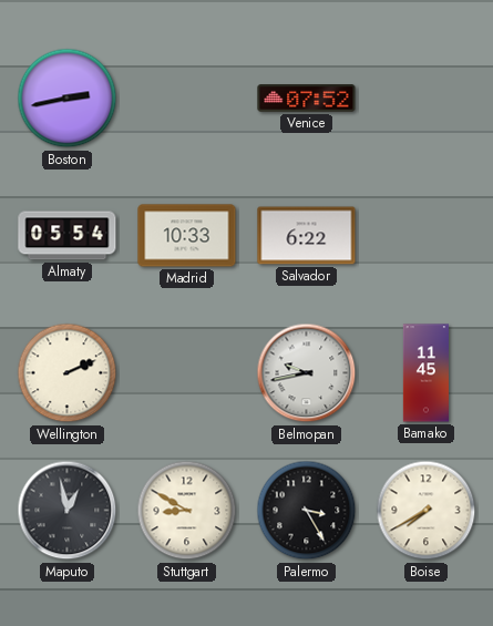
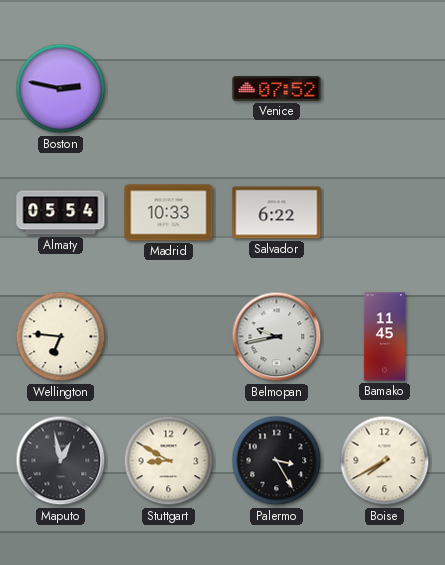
Boston: 2:43 -> 2:47
Wellington: 2:11 -> 6:46
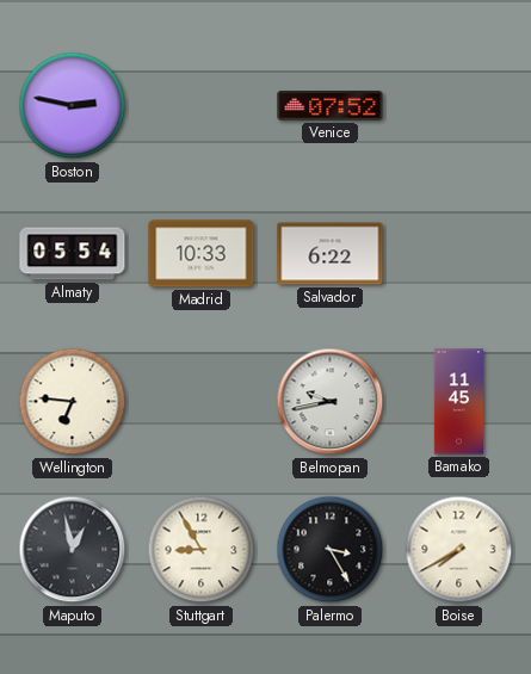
Stuttgart: 8:50 -> 8:55
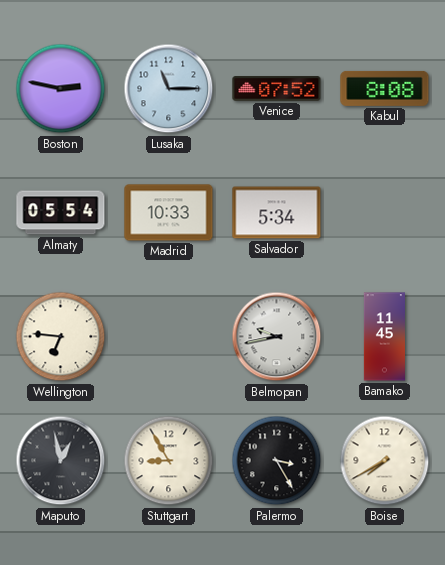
Lusaka: none -> 11:15
Kabul: none -> 8:08
Salvador: 6:22 -> 5:34
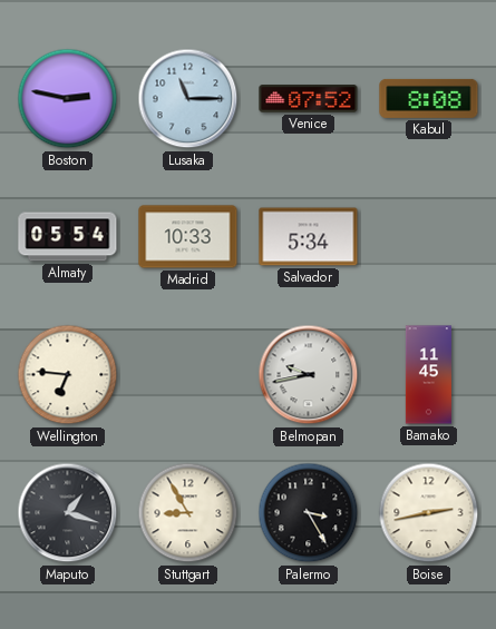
Maputo: 12:58 -> 1:18
Boise: 7:40 -> 2:43
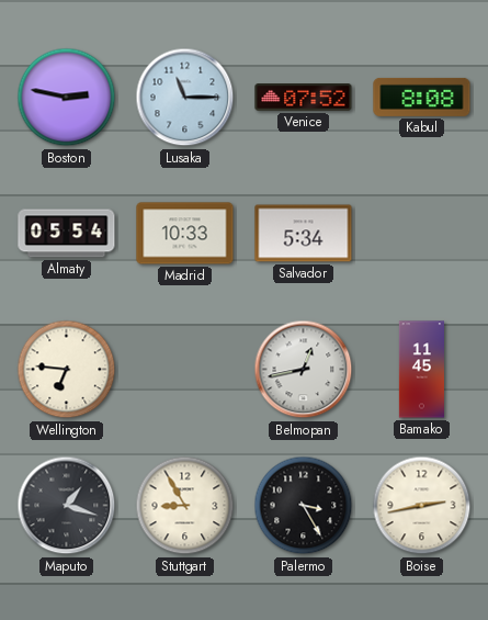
Belmopan: 9:43 -> 12:43
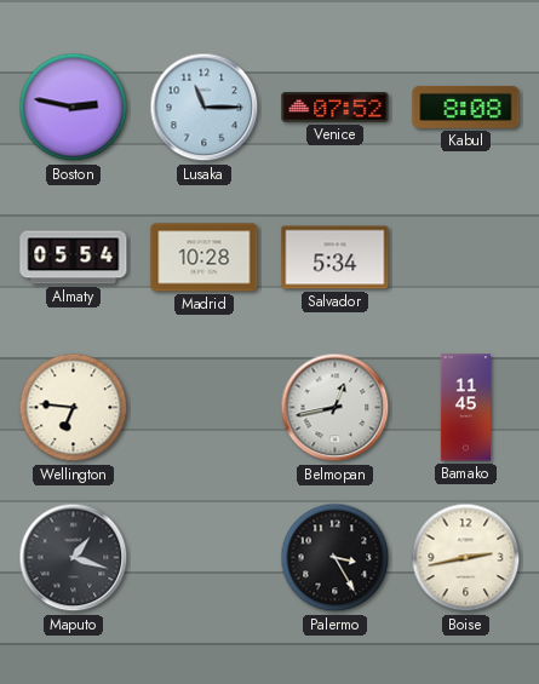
Madrid: 10:33 -> 10:28
Stuttgart: 8:55 -> none
